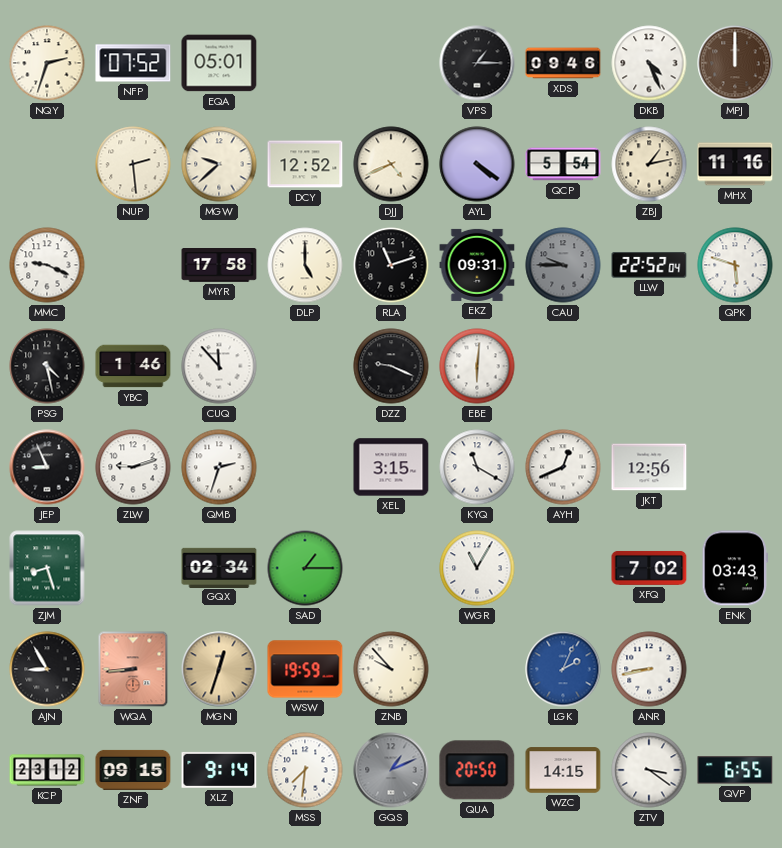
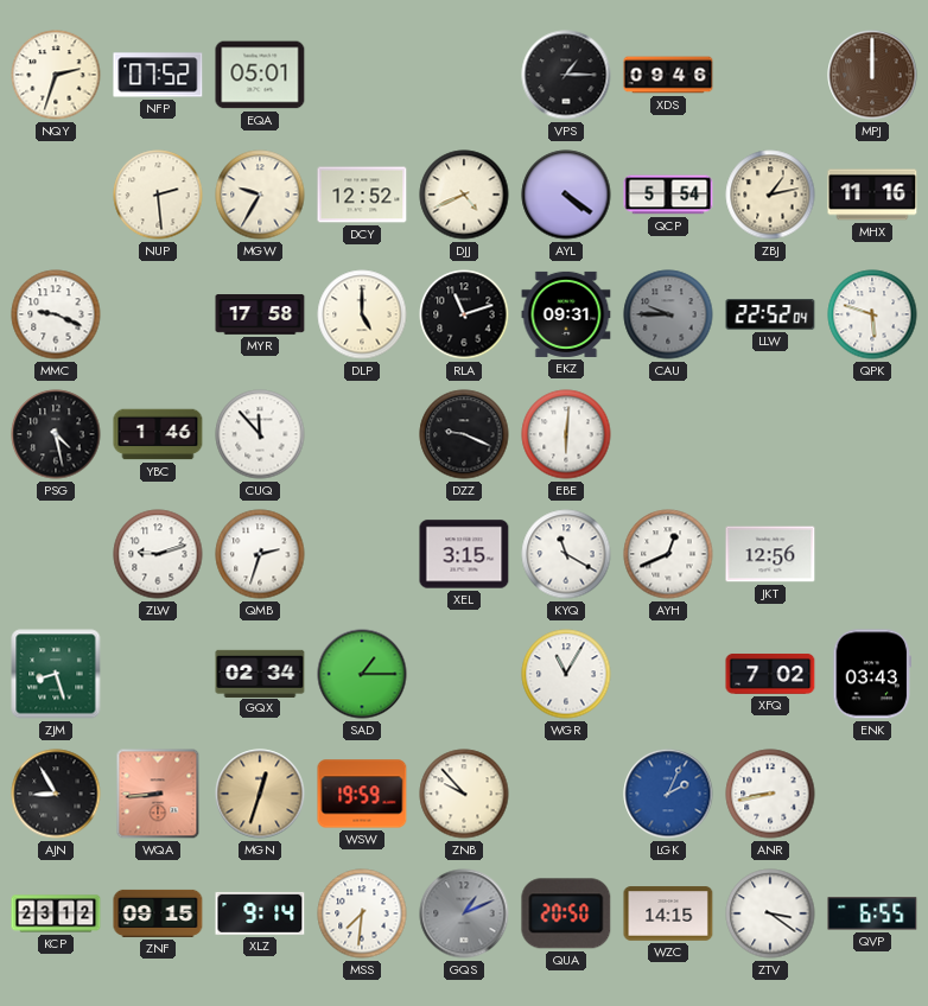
DKB: 4:26 -> none
MGW: 9:38 -> 9:35
JEP: 8:56 -> none
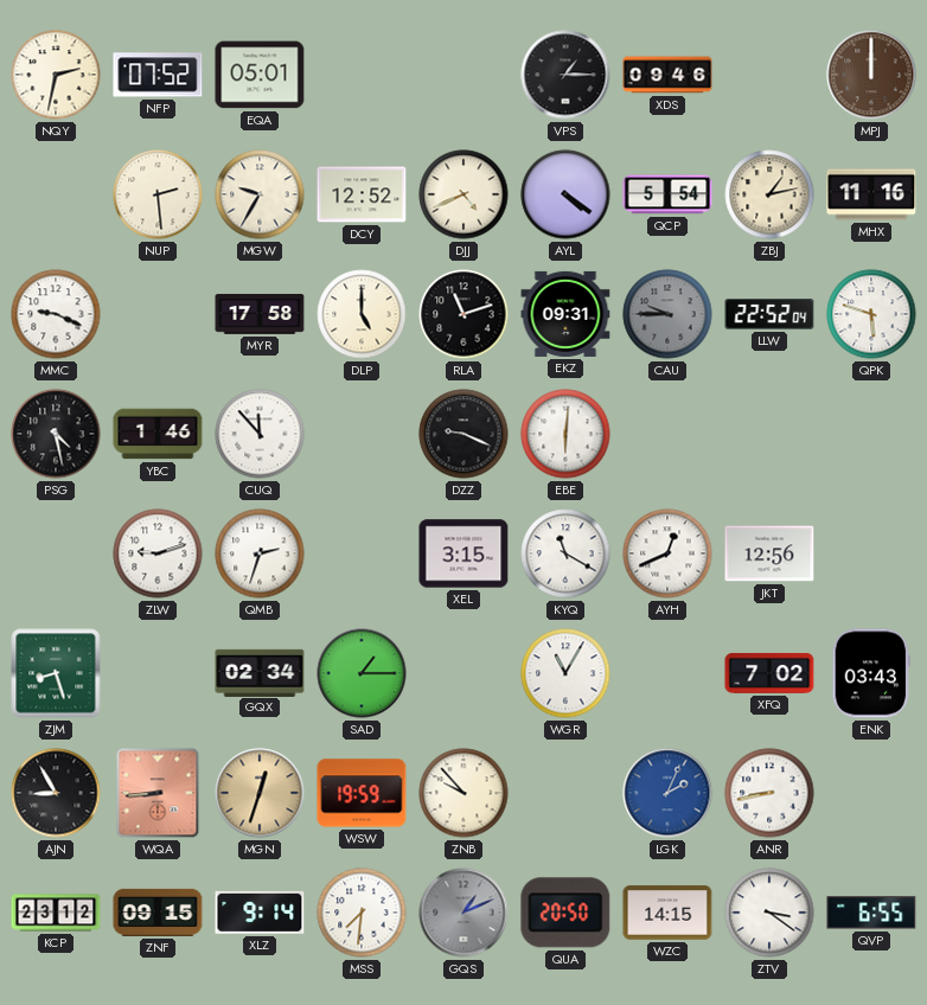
NQY: 2:33 -> 2:32
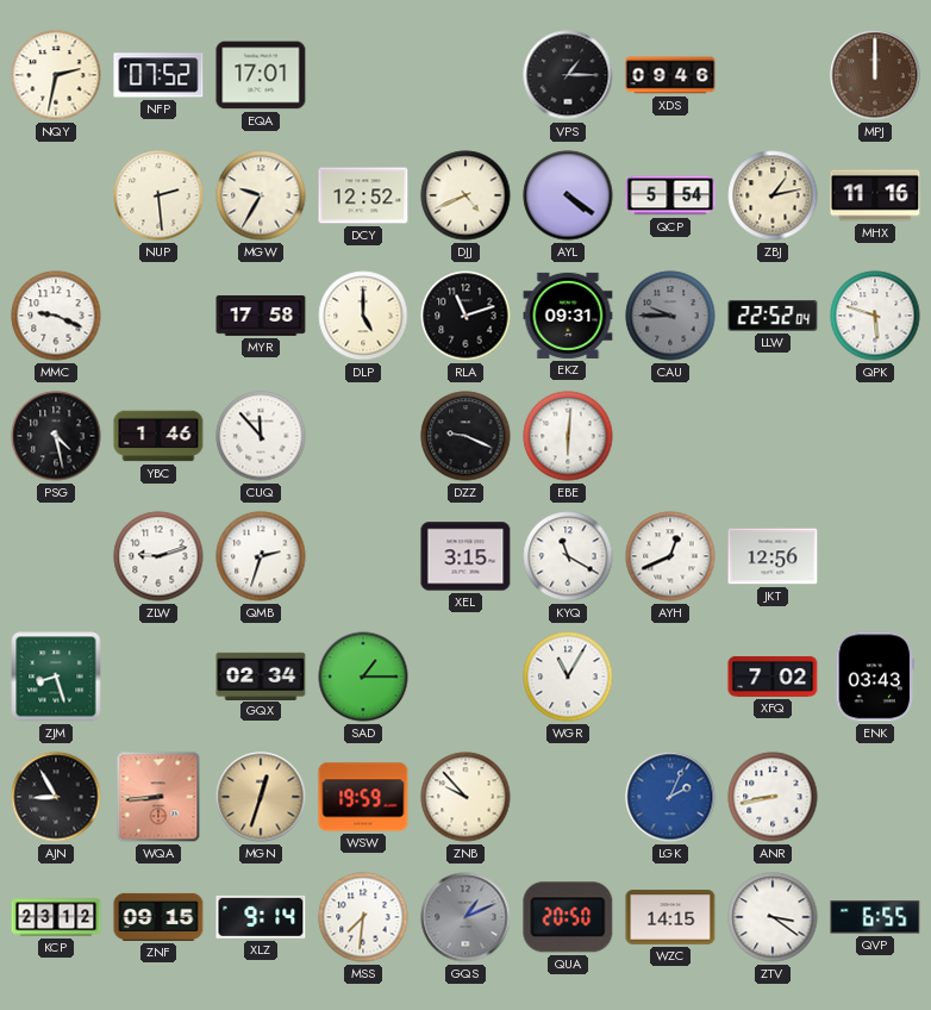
EQA: 05:01 -> 17:01
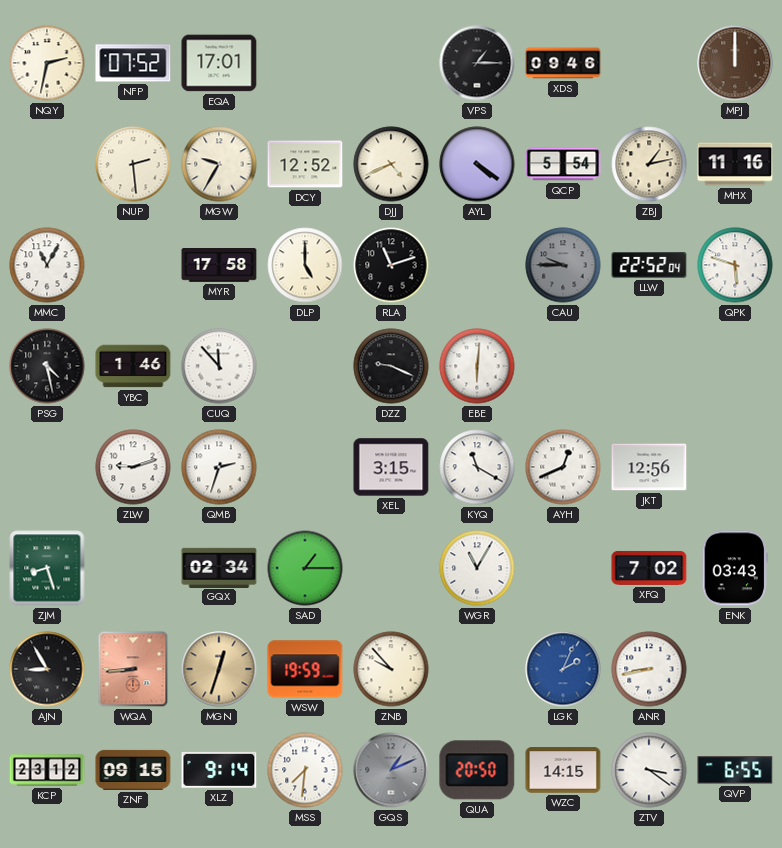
MMC: 9:19 -> 11:05
EKZ: 09:31 -> none
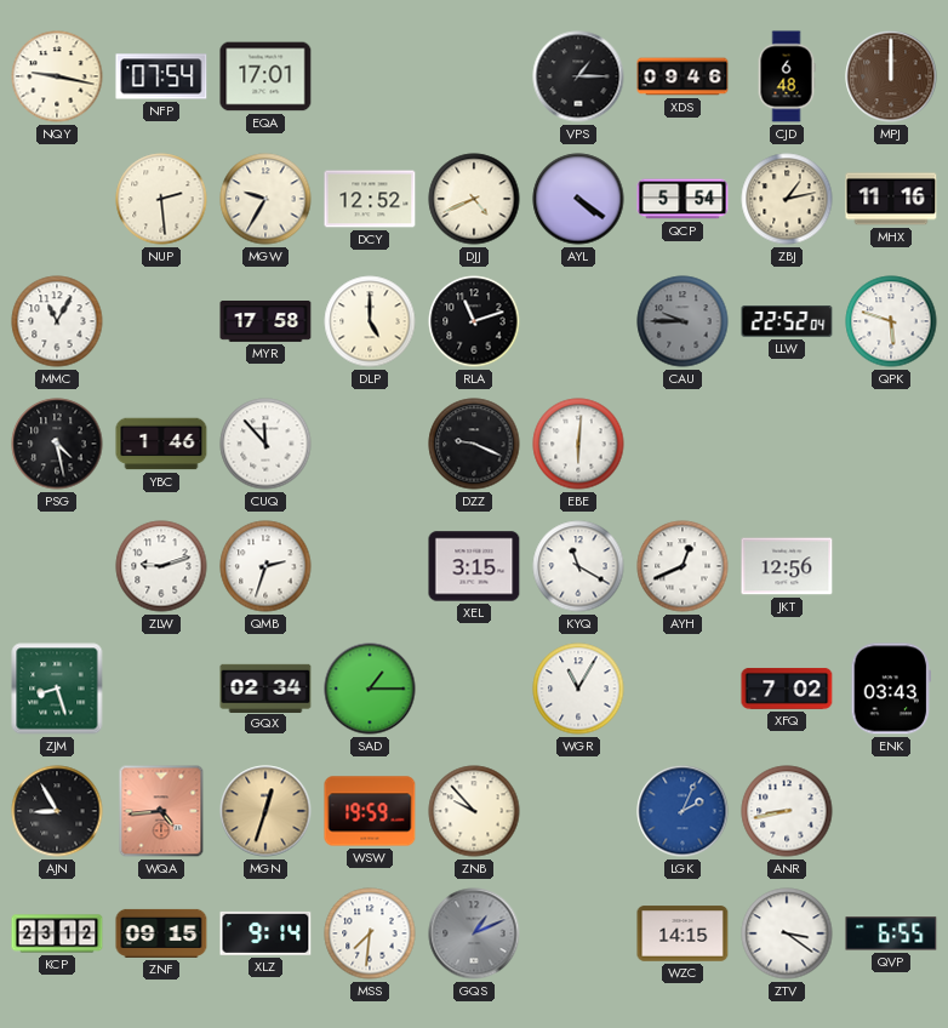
NQY: 2:32 -> 9:17
NFP: 07:52 -> 07:54
CJD: none -> 6:48
WQA: 8:44 -> 4:44
QUA: 20:50 -> none
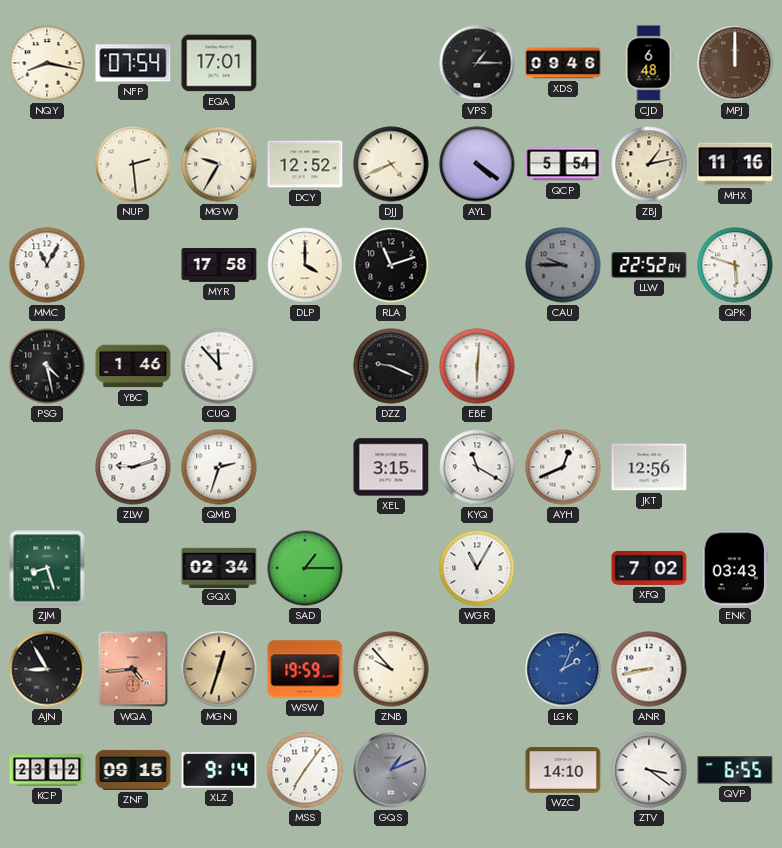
NQY: 9:17 -> 8:17
DLP: 5:00 -> 4:00
MSS: 7:31 -> 7:06
WZC: 14:15 -> 14:10
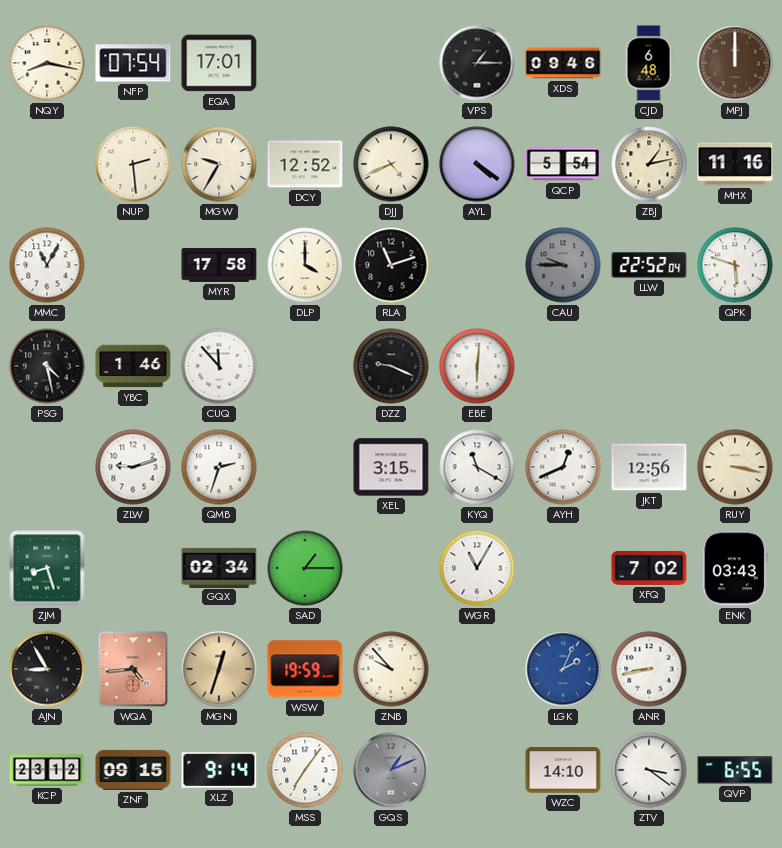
RUY: none -> 3:17
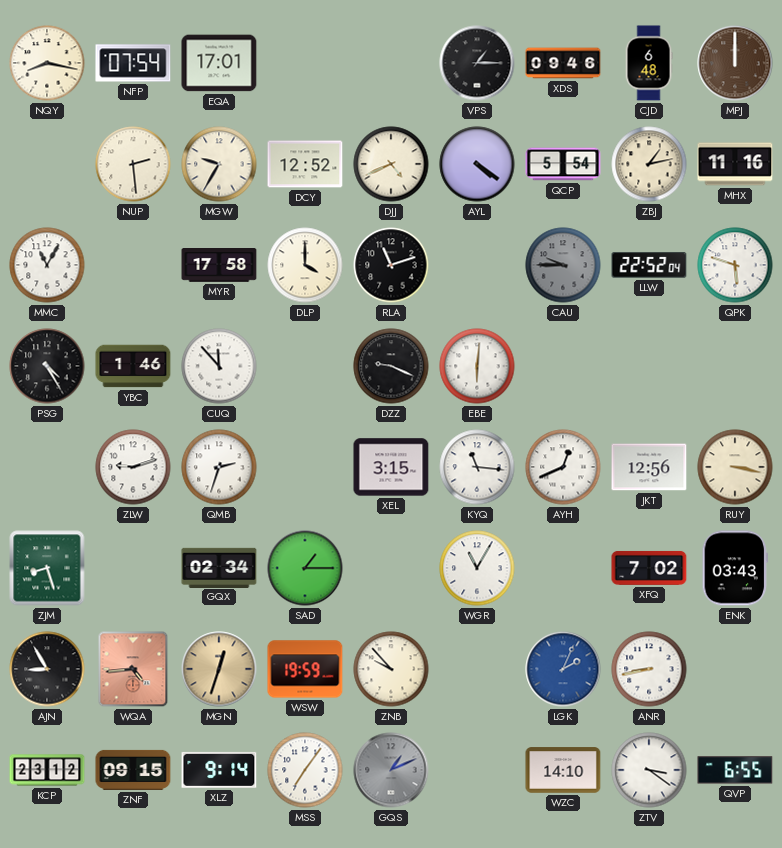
PSG: 4:28 -> 4:25
KYQ: 11:20 -> 11:16
